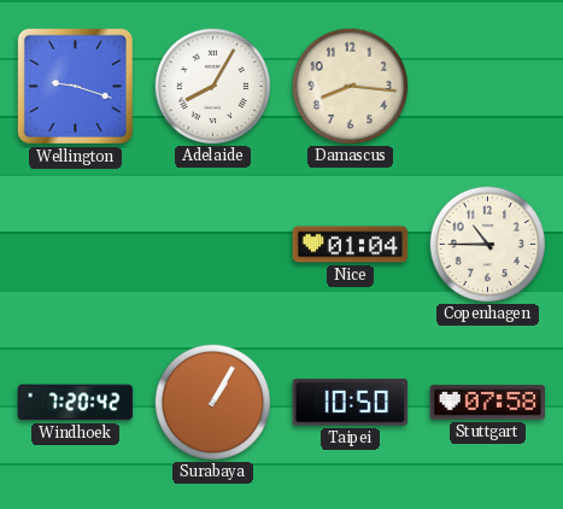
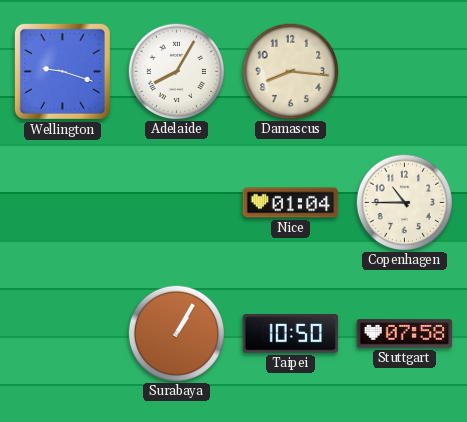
Windhoek: 7:20 -> none
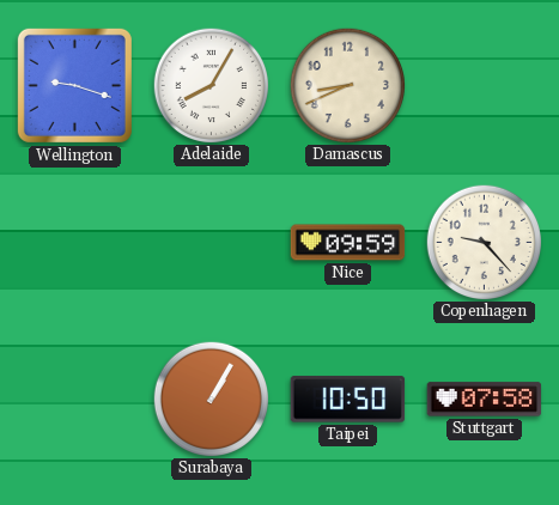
Damascus: 8:16 -> 8:41
Nice: 01:04 -> 09:59
Copenhagen: 10:45 -> 9:23
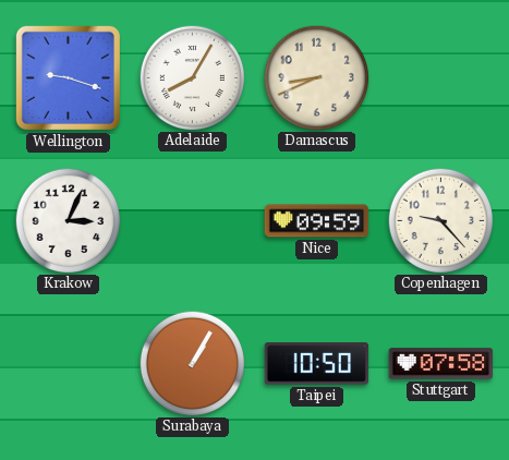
Krakow: none -> 3:04
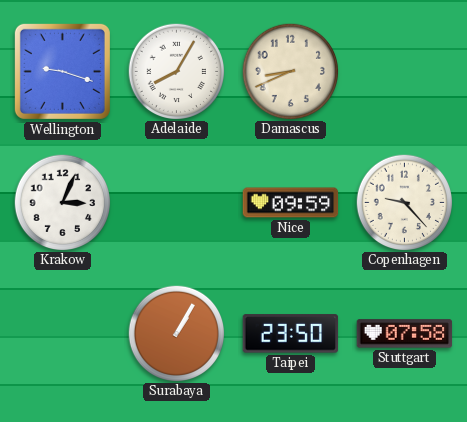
Taipei: 10:50 -> 23:50
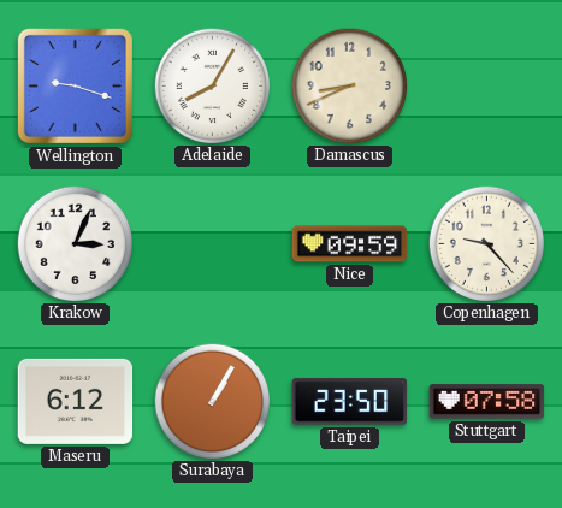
Maseru: none -> 6:12
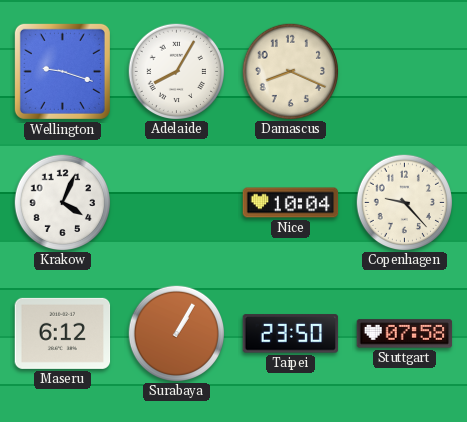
Damascus: 8:41 -> 8:19
Krakow: 3:04 -> 4:04
Nice: 09:59 -> 10:04
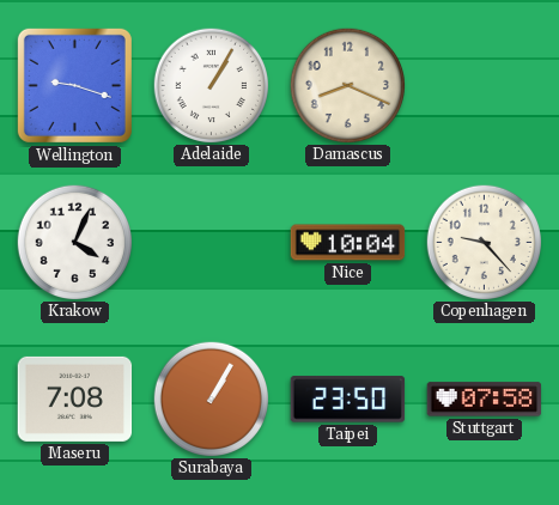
Adelaide: 8:05 -> 1:05
Maseru: 6:12 -> 7:08
